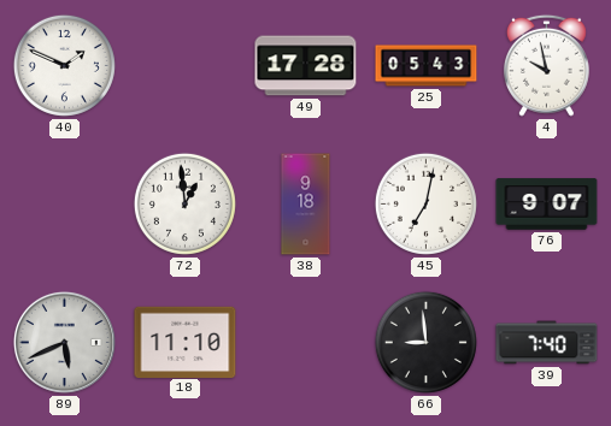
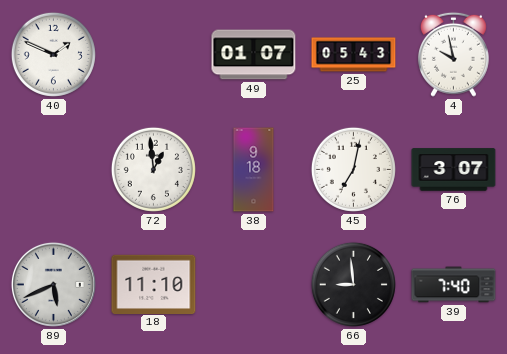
49: 17:28 -> 01:07
76: 9:07 -> 3:07
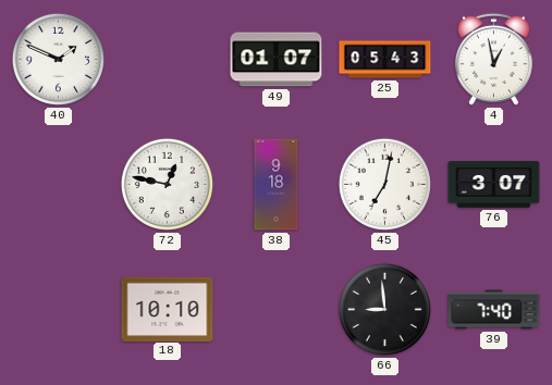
4: 9:58 -> 12:58
72: 12:59 -> 12:47
89: 5:41 -> none
18: 11:10 -> 10:10
